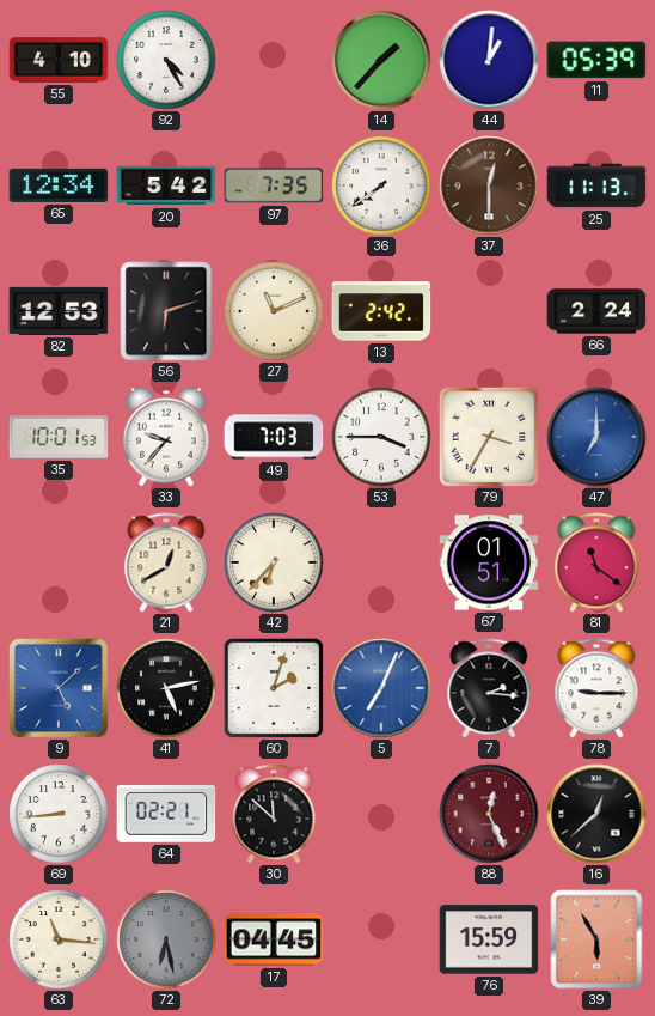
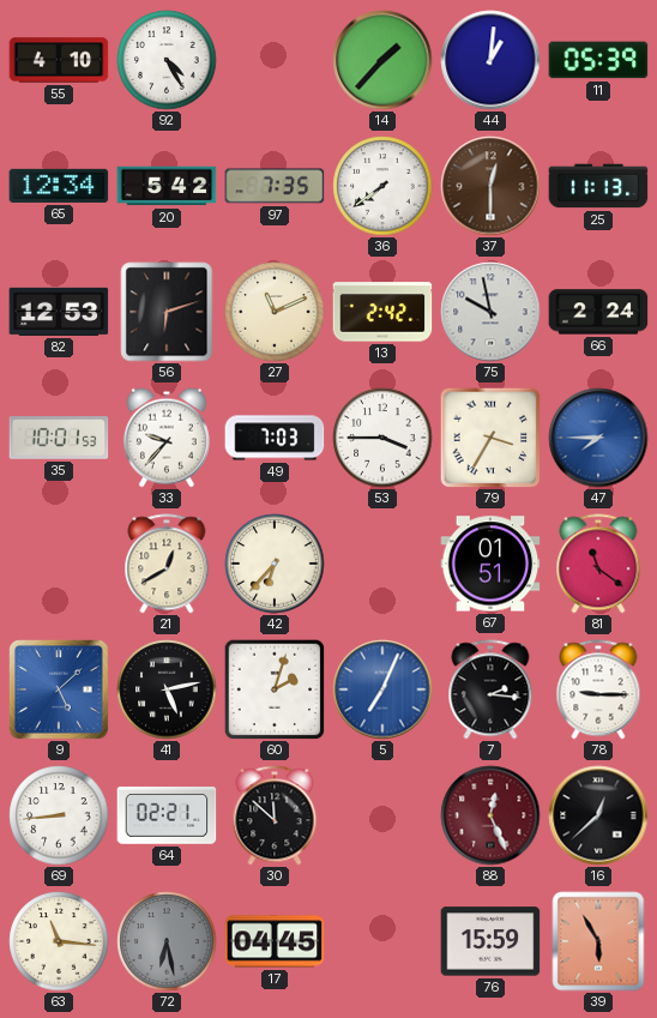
75: none -> 9:58
47: 7:00 -> 7:45
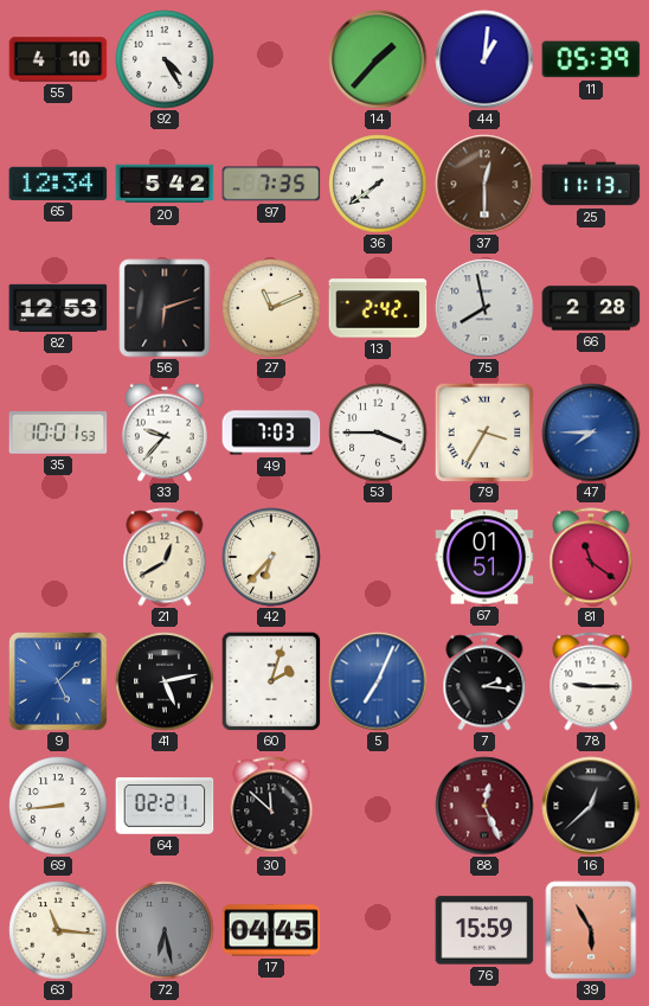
75: 9:58 -> 7:58
66: 2:24 -> 2:28
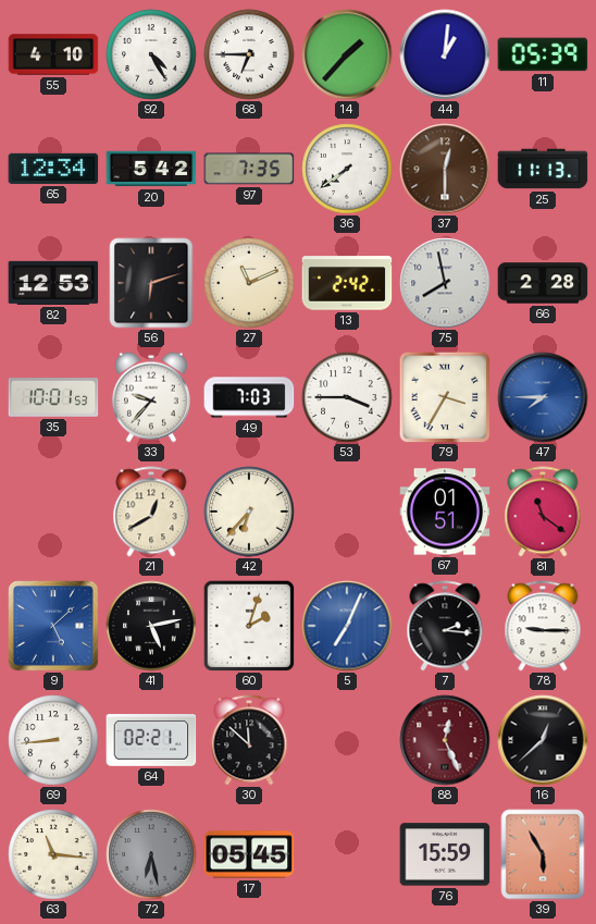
68: none -> 6:45
17: 04:45 -> 05:45
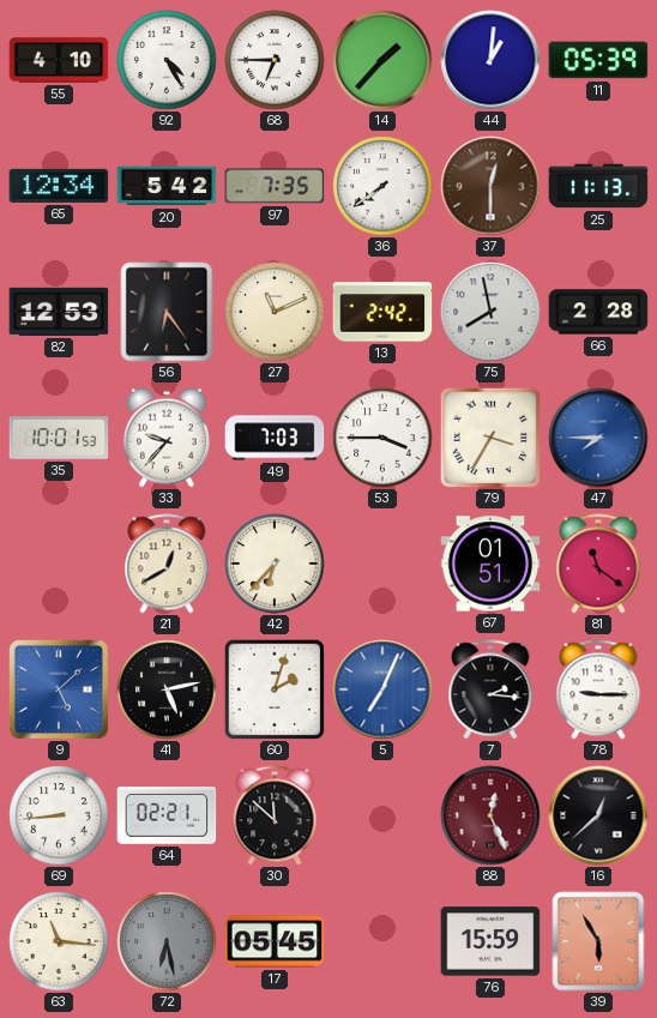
56: 6:12 -> 6:24
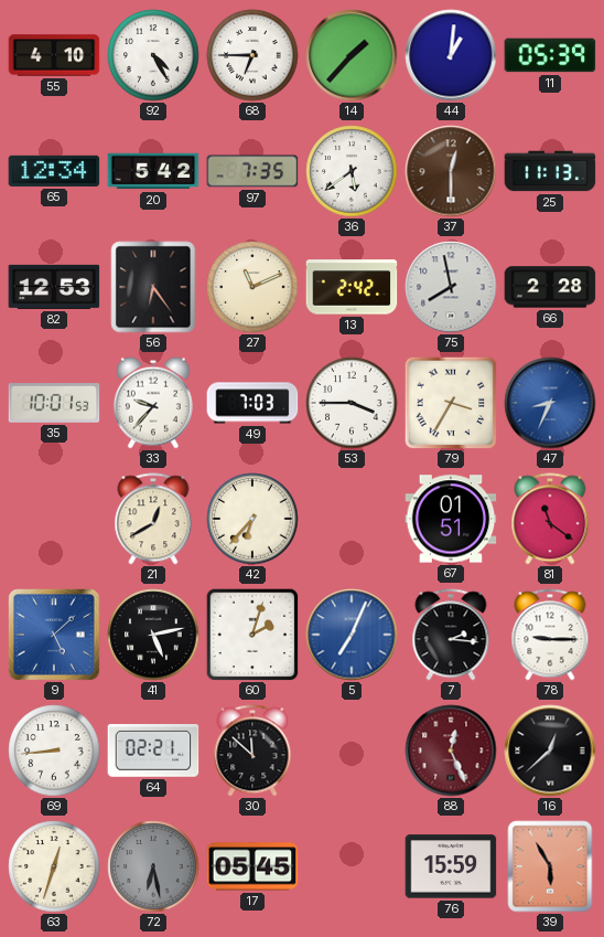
36: 7:39 -> 5:39
47: 7:45 -> 8:34
63: 11:16 -> 12:33
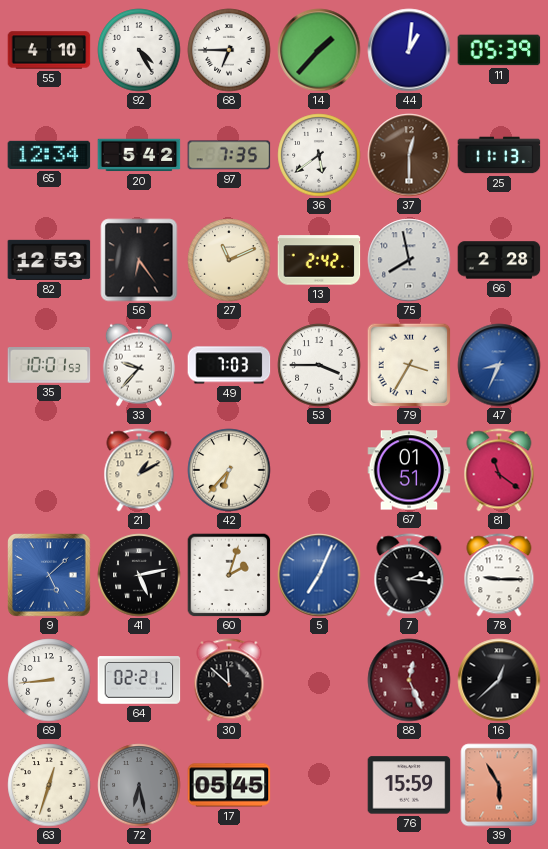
21: 12:40 -> 1:10
